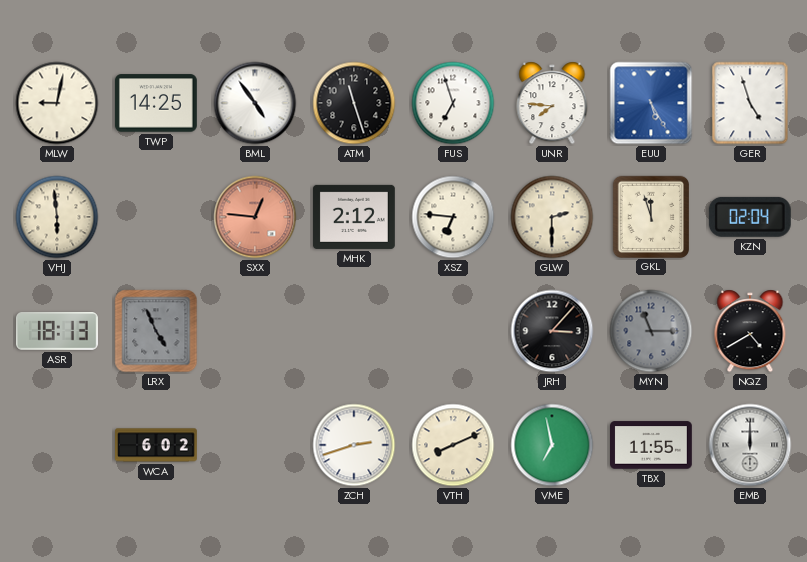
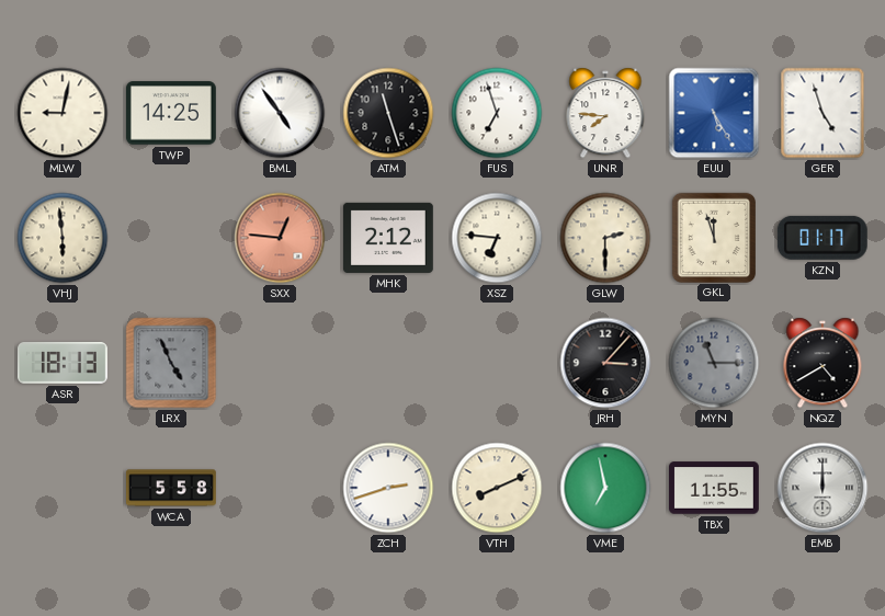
KZN: 02:04 -> 01:17
WCA: 6:02 -> 5:58
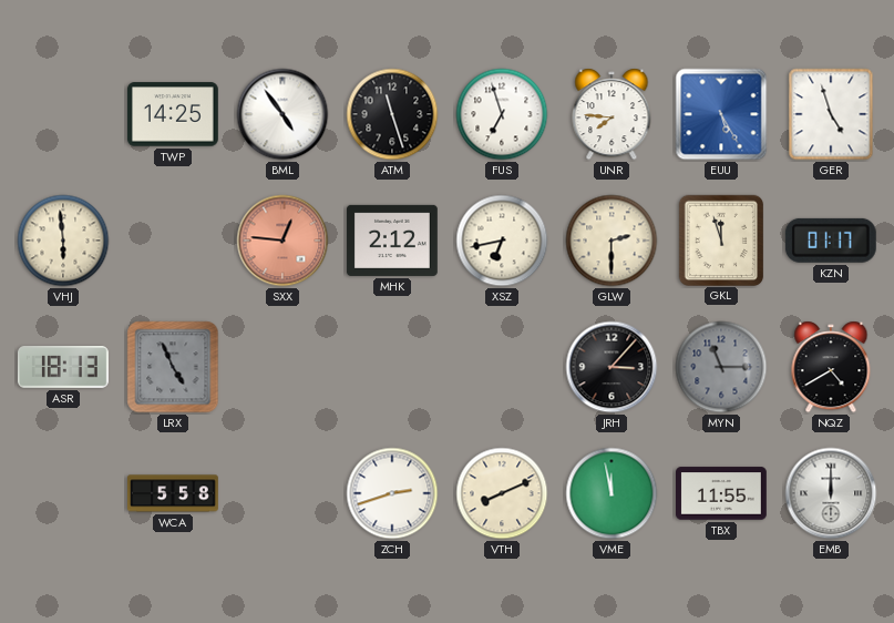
MLW: 9:02 -> none
XSZ: 6:46 -> 6:43
VME: 6:58 -> 11:58
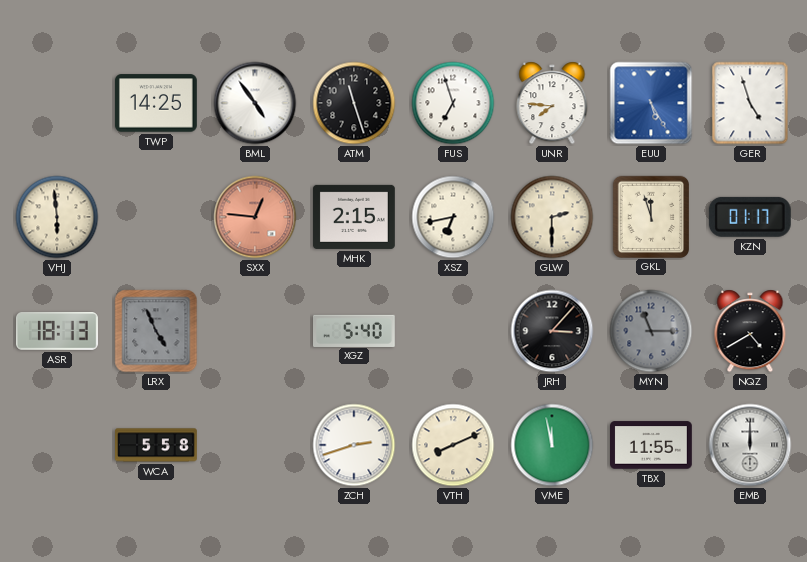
MHK: 2:12 -> 2:15
XGZ: none -> 5:40
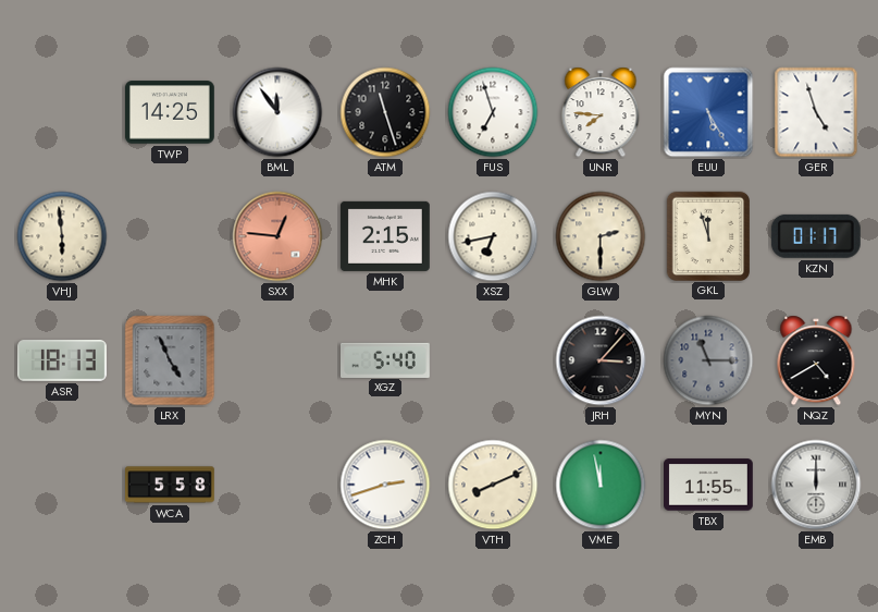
BML: 4:54 -> 11:54
